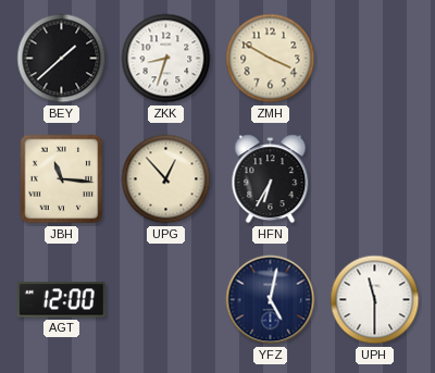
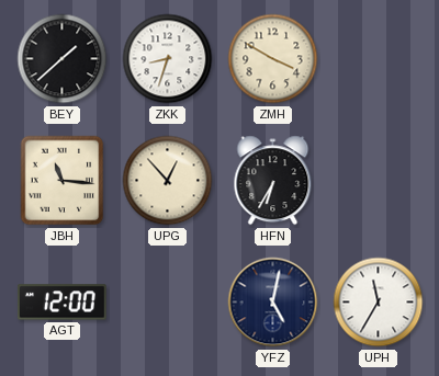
UPH: 11:30 -> 11:35
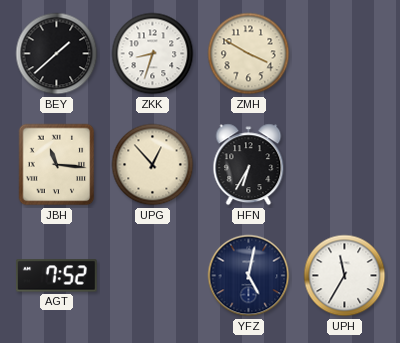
AGT: 12:00 -> 7:52
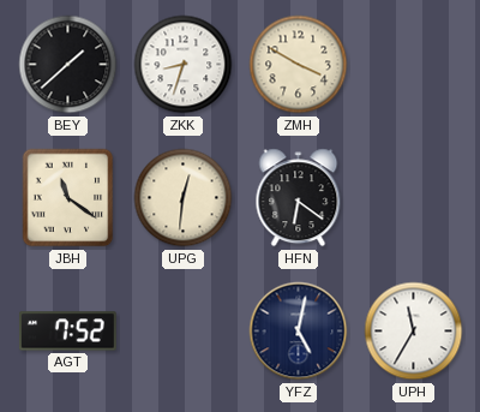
JBH: 11:16 -> 11:21
UPG: 12:53 -> 12:31
HFN: 6:35 -> 6:21
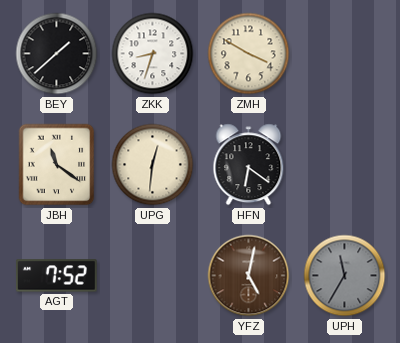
YFZ dial: navy -> brown
UPH dial: white -> grey
